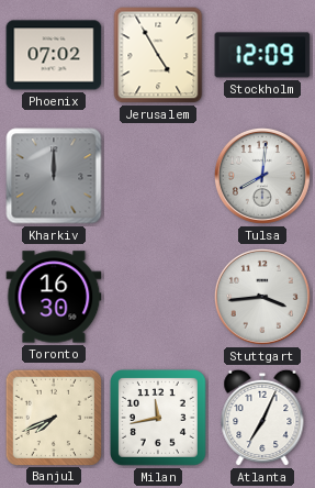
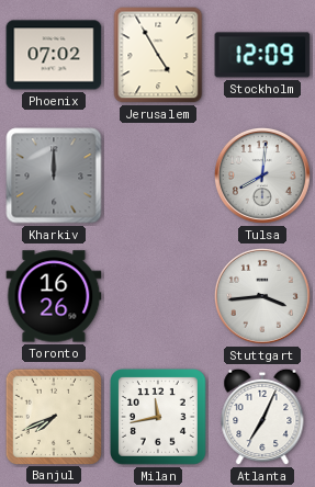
Toronto: 16:30 -> 16:26
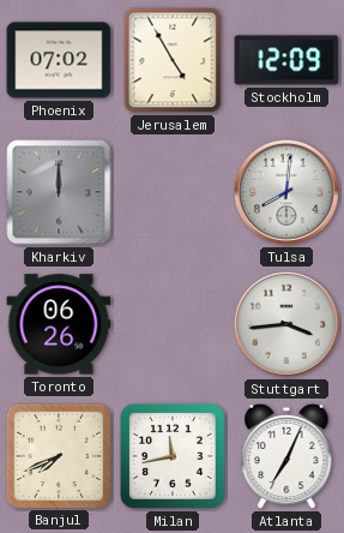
Toronto: 16:26 -> 06:26
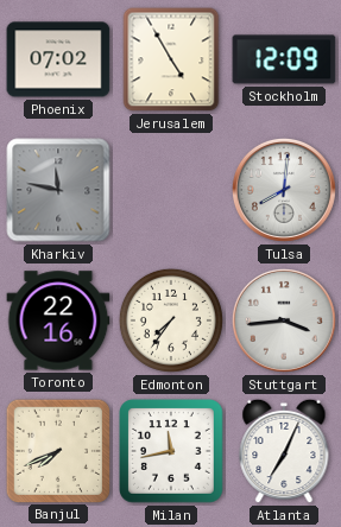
Kharkiv: 12:00 -> 11:47
Toronto: 06:26 -> 22:16
Edmonton: none -> 7:36
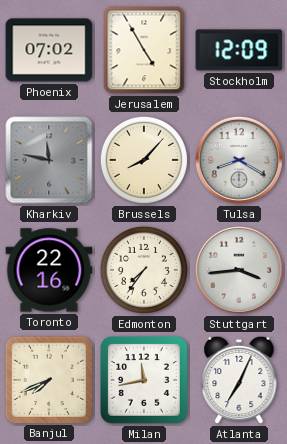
Brussels: none -> 8:07
Tulsa: 8:01 -> 8:20
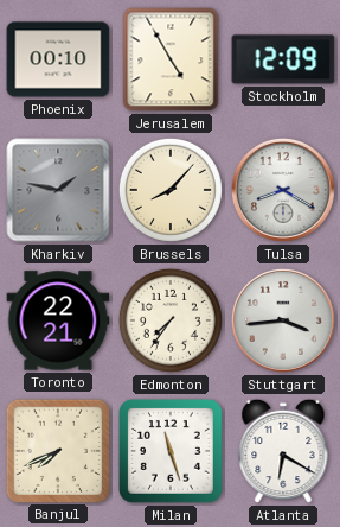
Phoenix: 07:02 -> 00:10
Kharkiv: 11:47 -> 1:47
Toronto: 22:16 -> 22:21
Milan: 11:43 -> 11:27
Atlanta: 7:04 -> 6:20
